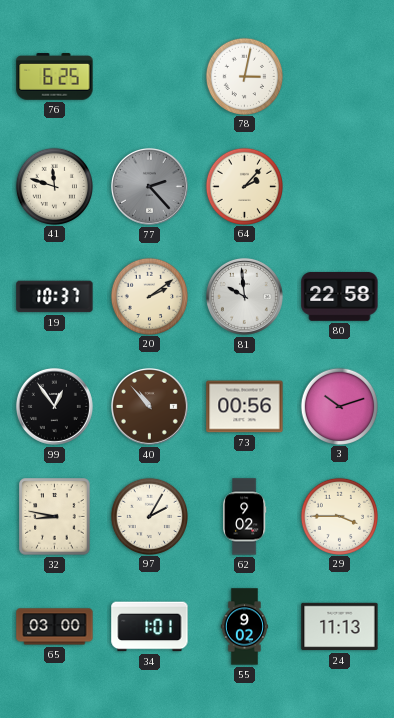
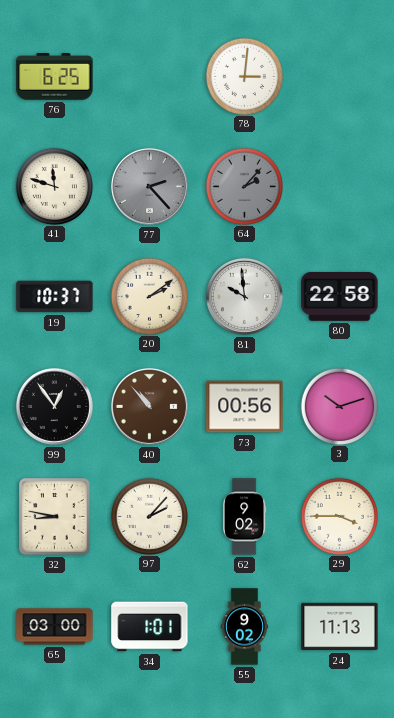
78: 3:02 -> 3:01
64 dial: cream -> grey
97: 2:05 -> 2:07
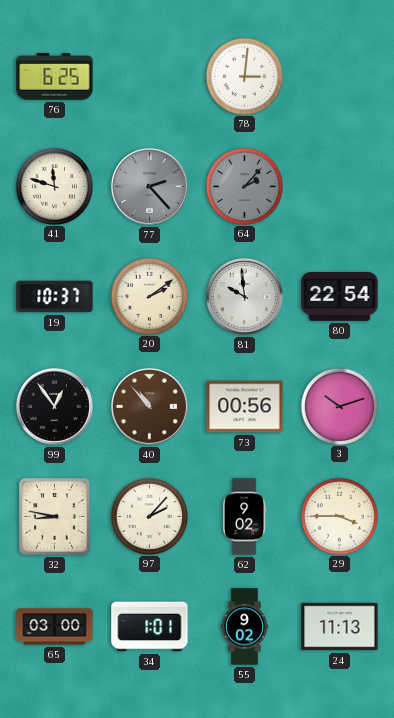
80: 22:58 -> 22:54
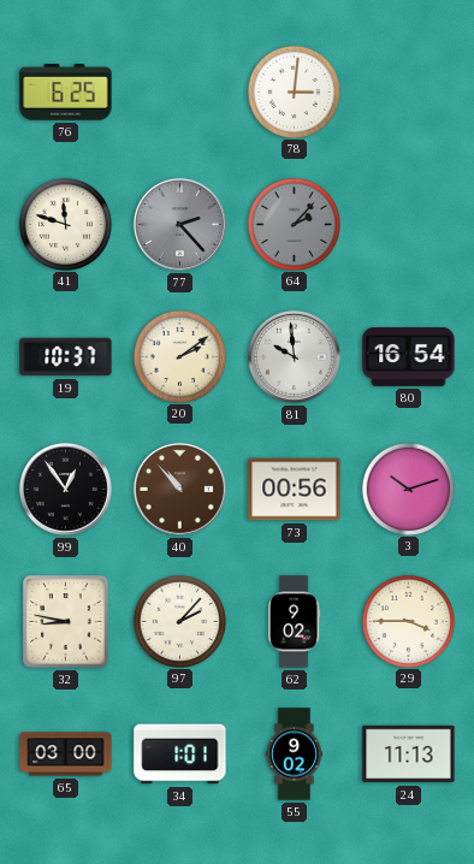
80: 22:54 -> 16:54
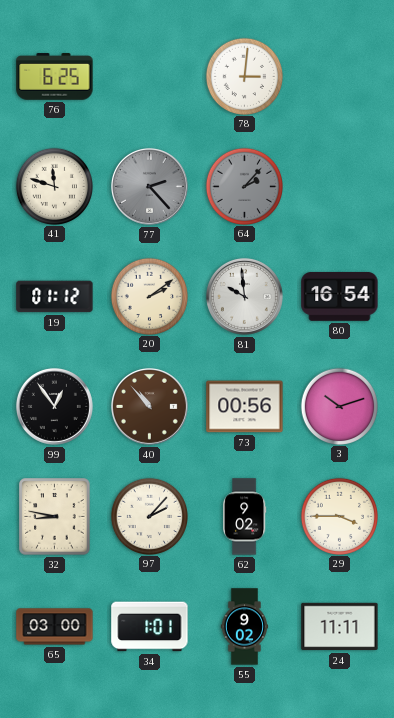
19: 10:37 -> 01:12
24: 11:13 -> 11:11
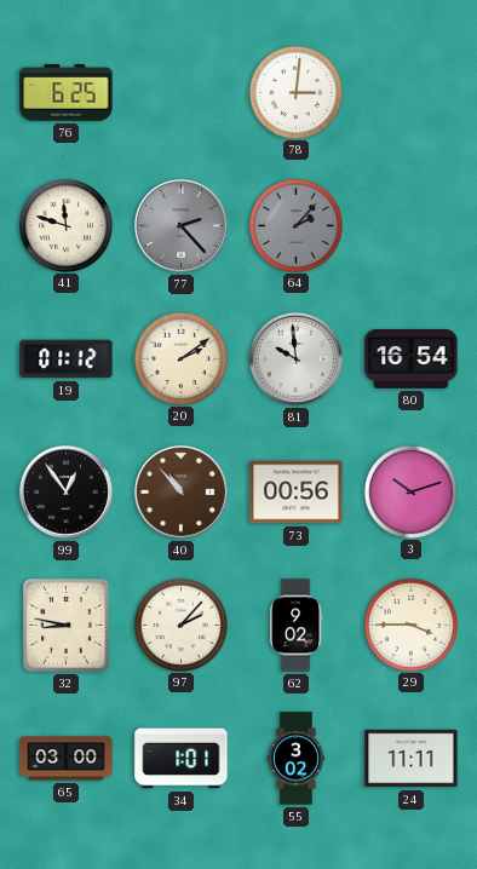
55: 9:02 -> 3:02
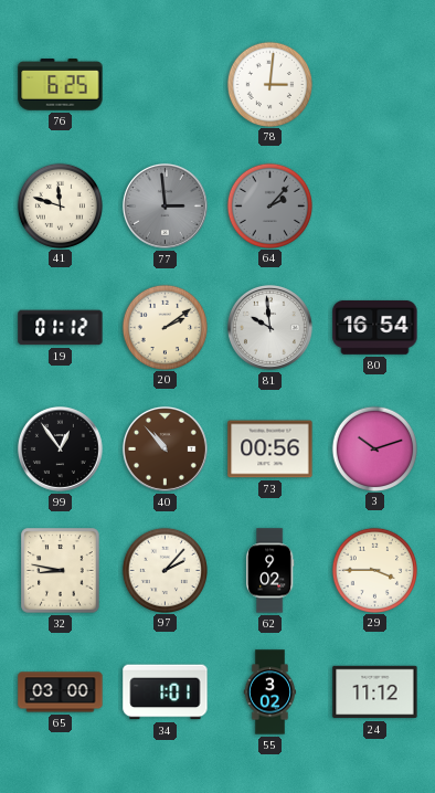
77: 2:23 -> 2:59
24: 11:11 -> 11:12
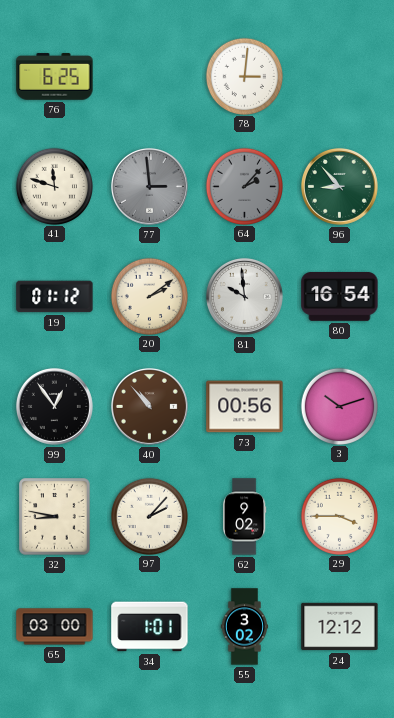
96: none -> 8:53
24: 11:12 -> 12:12
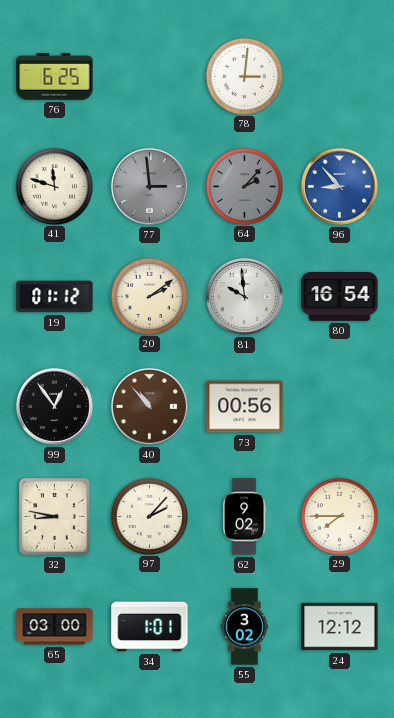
96 dial: green -> blue
3: 10:12 -> none
29: 3:45 -> 7:45
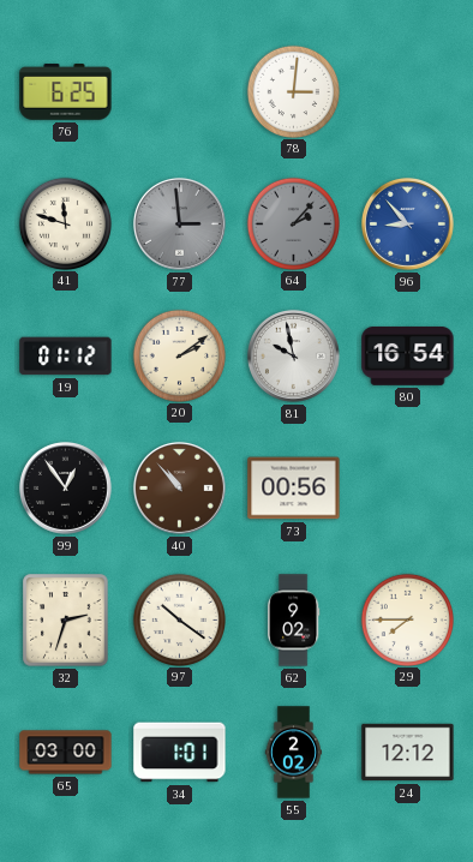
81: 9:59 -> 9:58
32: 8:47 -> 2:33
97: 2:07 -> 10:21
55: 3:02 -> 2:02
